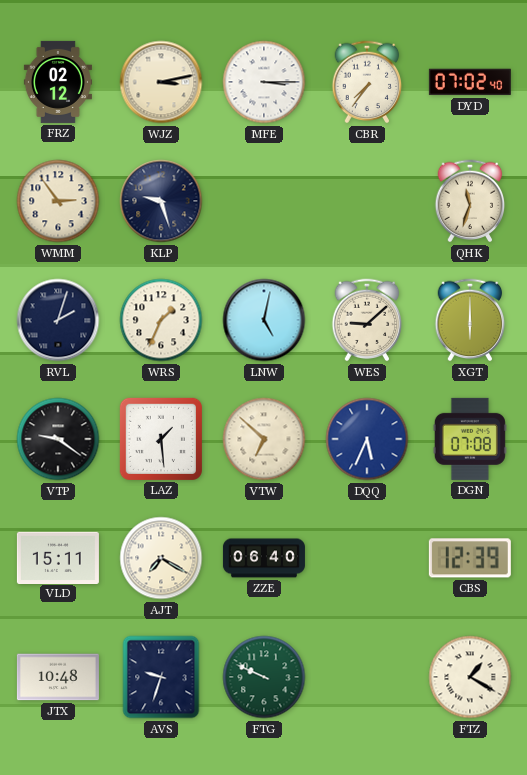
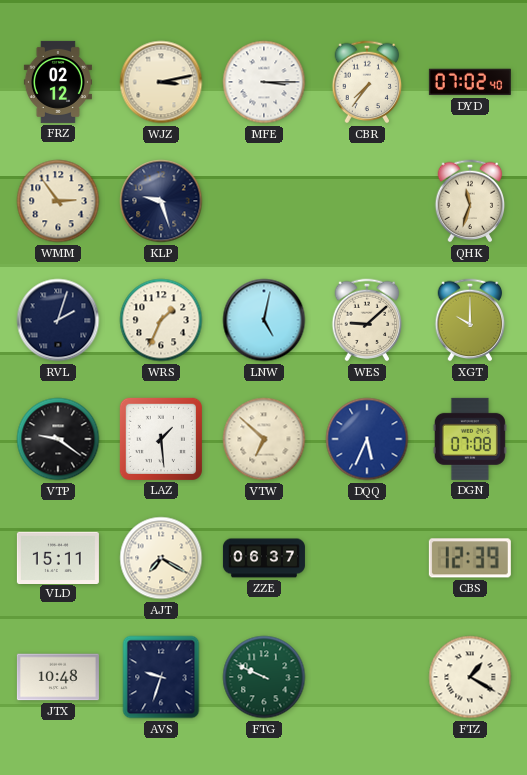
XGT: 6:00 -> 10:00
ZZE: 06:40 -> 06:37
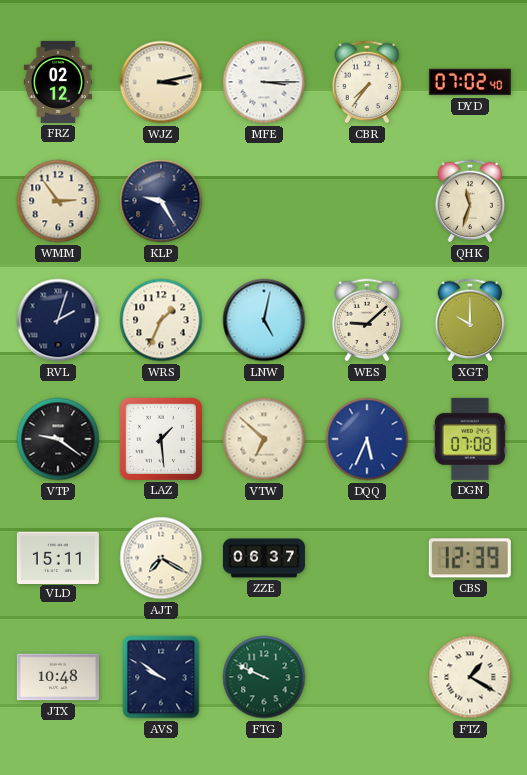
KLP: 9:27 -> 9:25
AVS: 9:33 -> 9:51
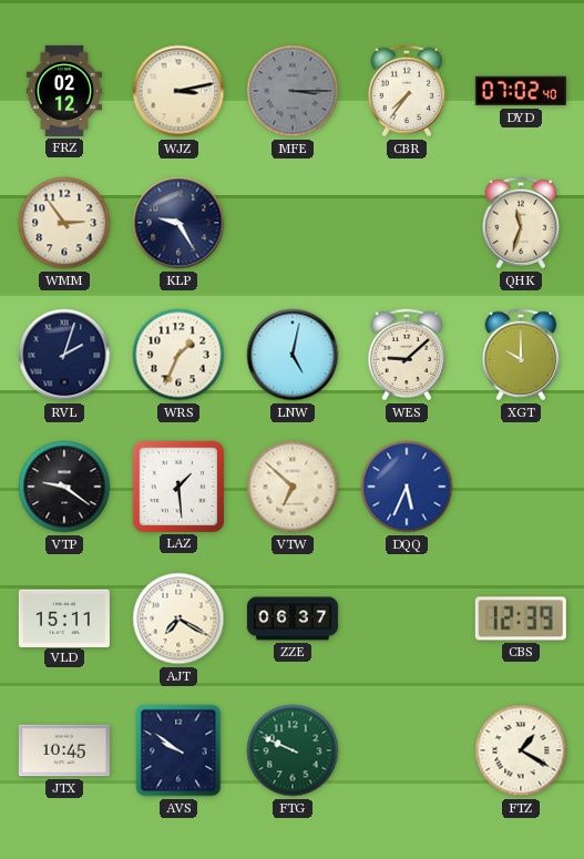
MFE dial: white -> grey
DGN: 07:08 -> none
JTX: 10:48 -> 10:45
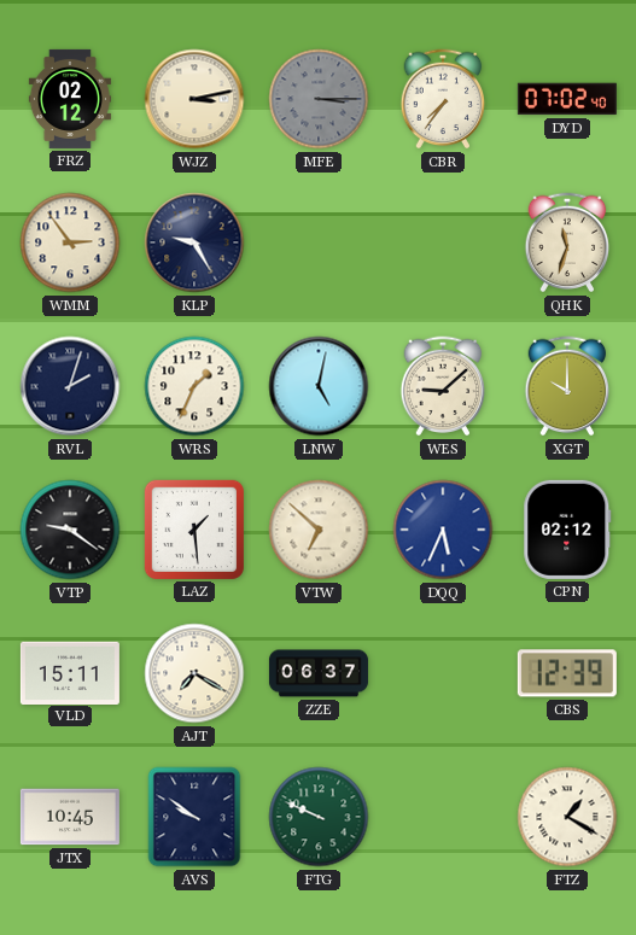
CPN: none -> 02:12
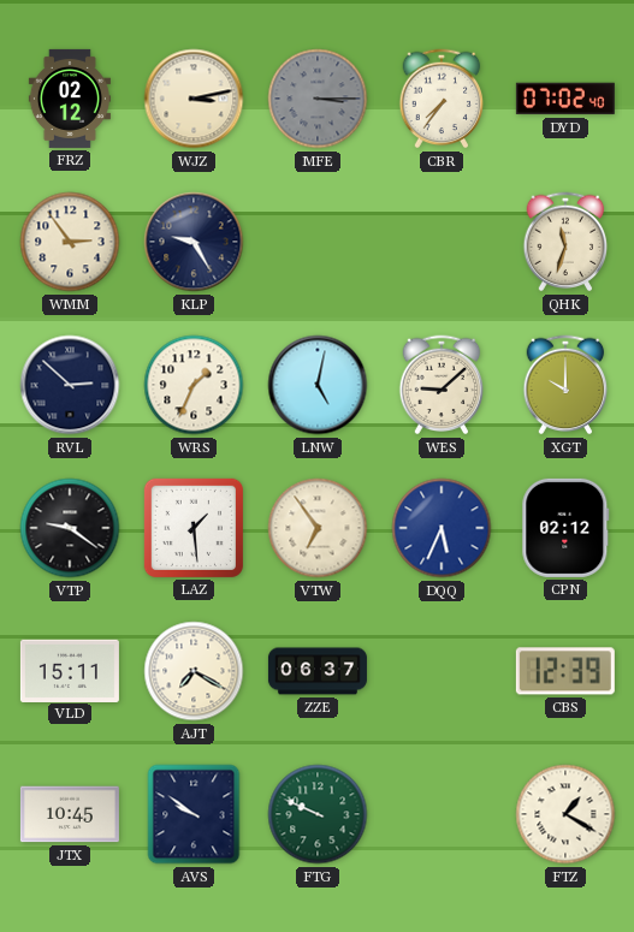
RVL: 2:03 -> 2:52
VTW: 6:52 -> 6:54
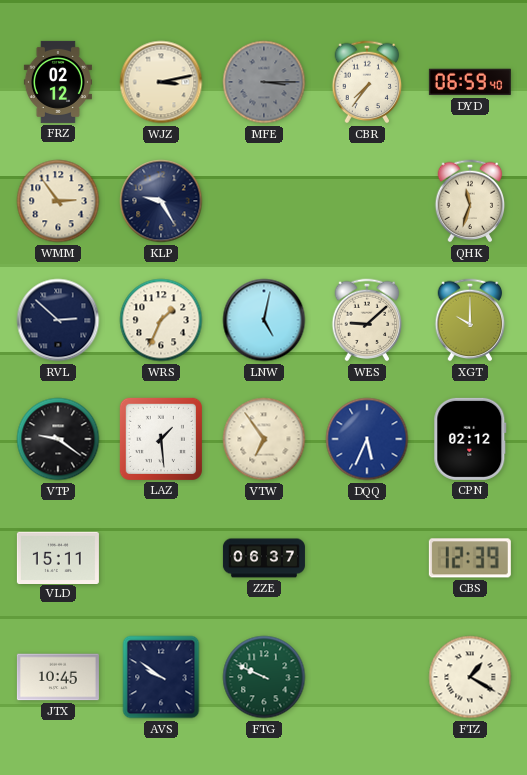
DYD: 07:02 -> 06:59
AJT: 7:20 -> none
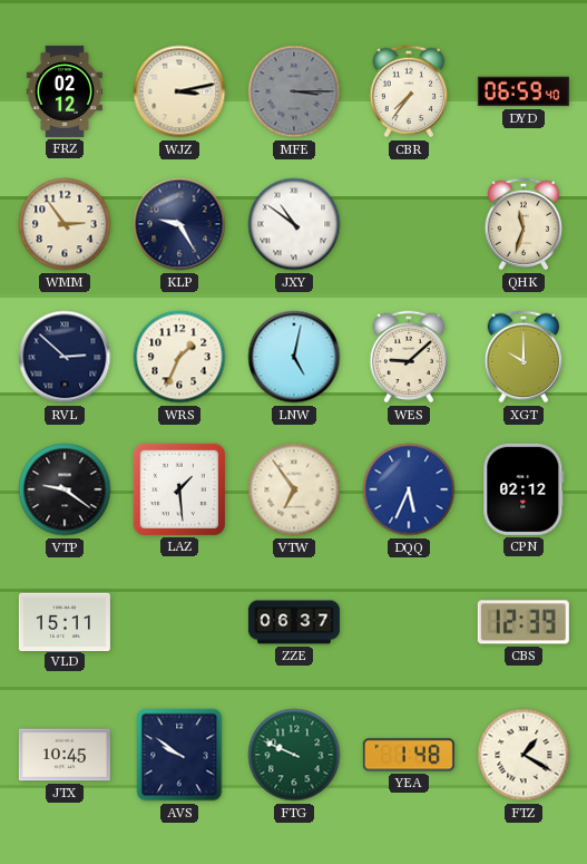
JXY: none -> 10:51
YEA: none -> 1:48
